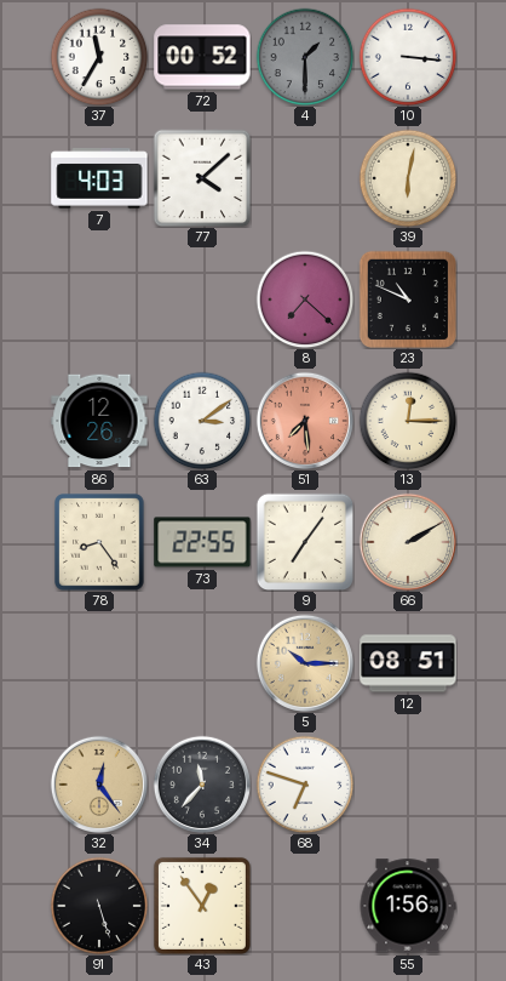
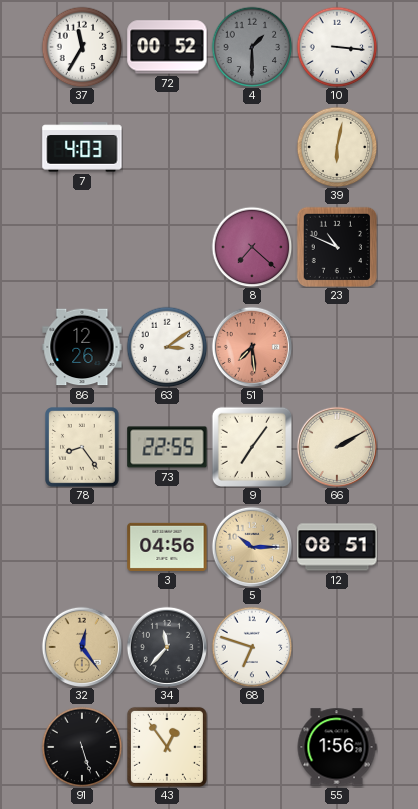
77: 4:08 -> none
13: 12:15 -> none
3: none -> 04:56
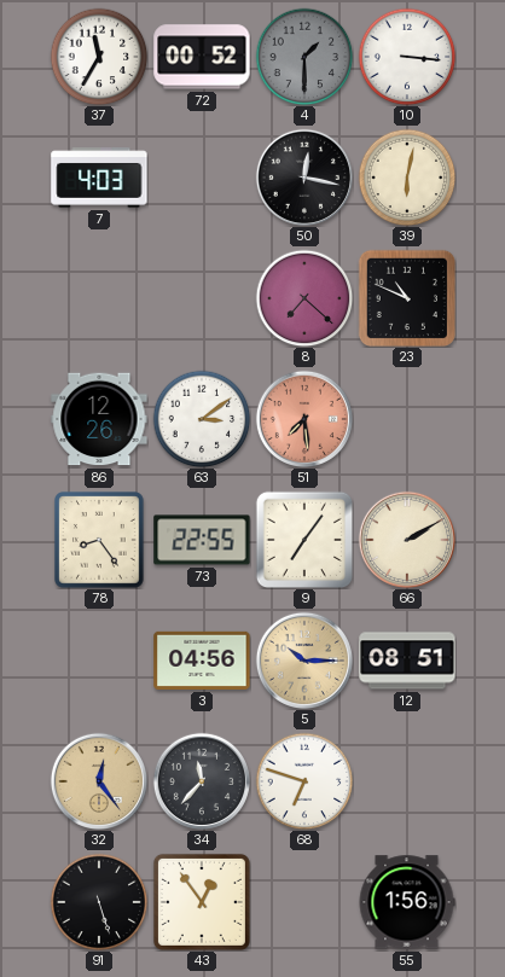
50: none -> 12:17
